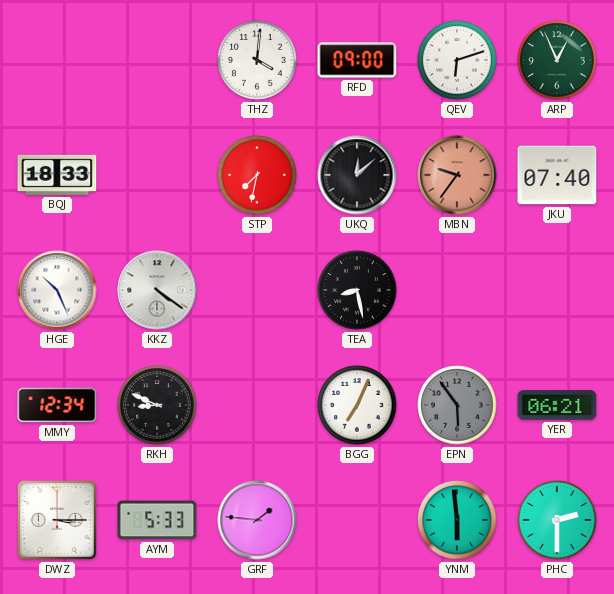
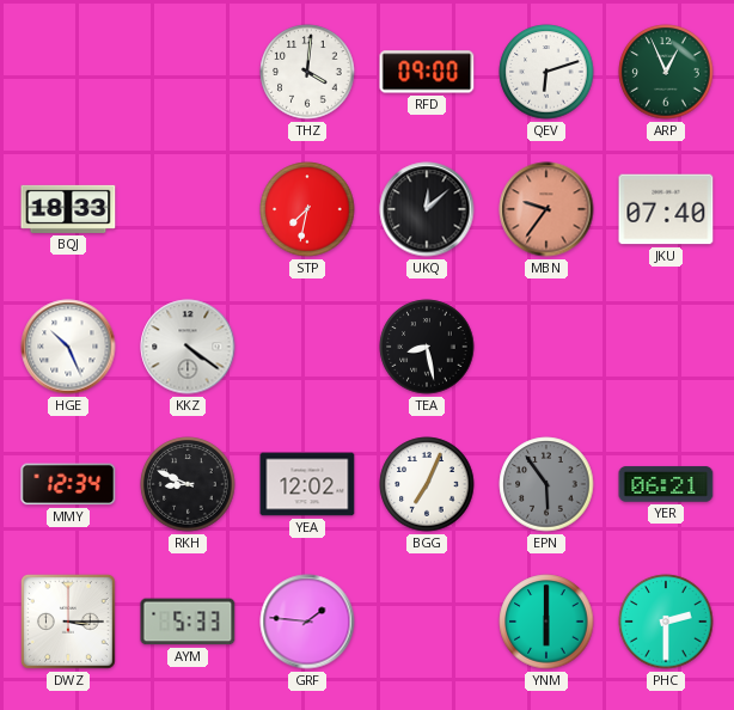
YEA: none -> 12:02
YNM: 5:59 -> 6:00
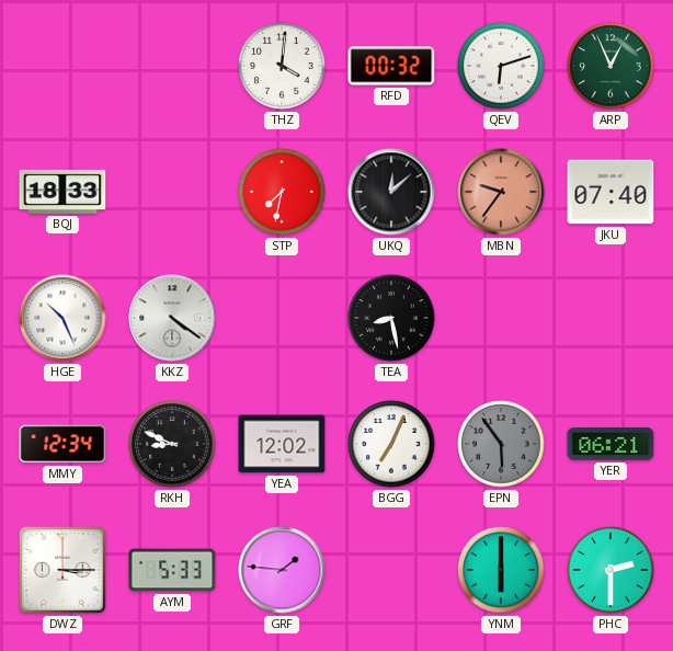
RFD: 09:00 -> 00:32
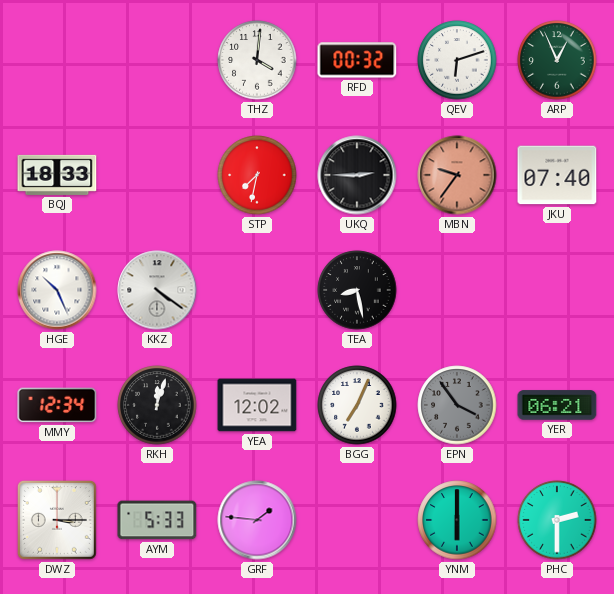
UKQ: 12:08 -> 2:45
RKH: 8:49 -> 12:03
EPN: 5:54 -> 3:54
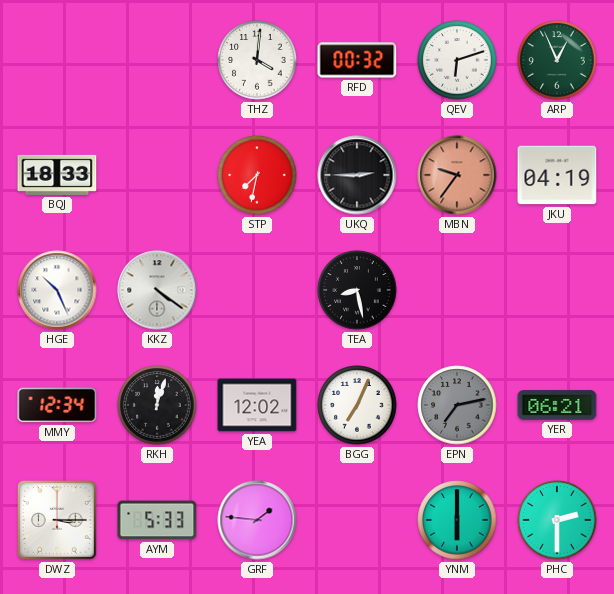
JKU: 07:40 -> 04:19
EPN: 3:54 -> 7:13
